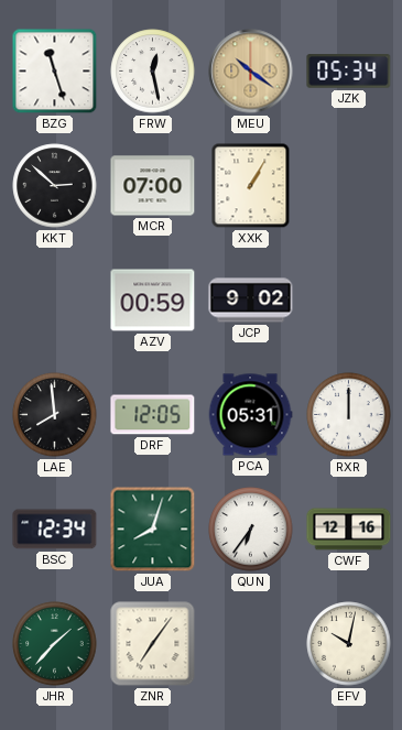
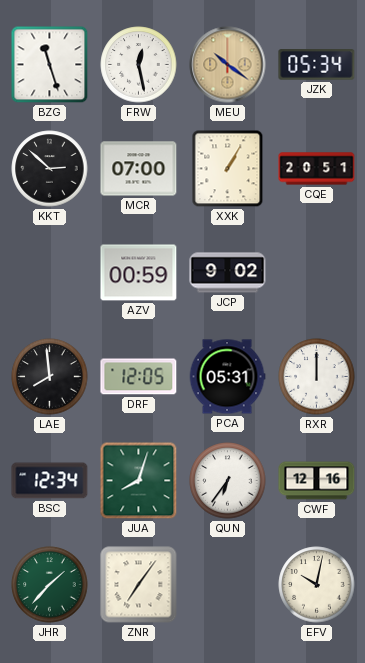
CQE: none -> 20:51
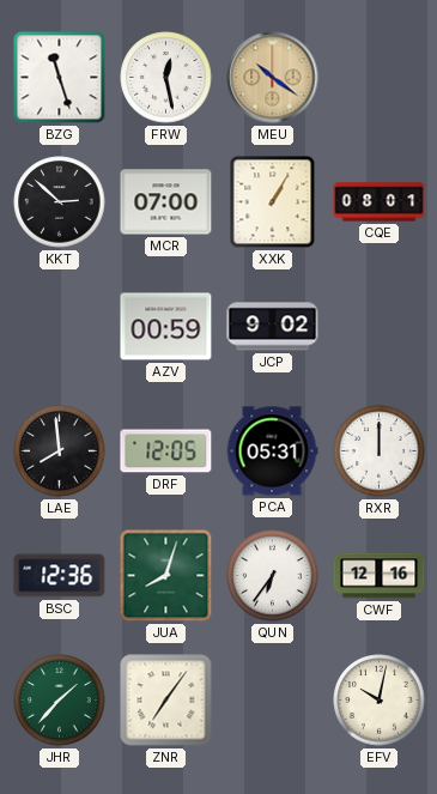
JZK: 05:34 -> none
CQE: 20:51 -> 08:01
BSC: 12:34 -> 12:36
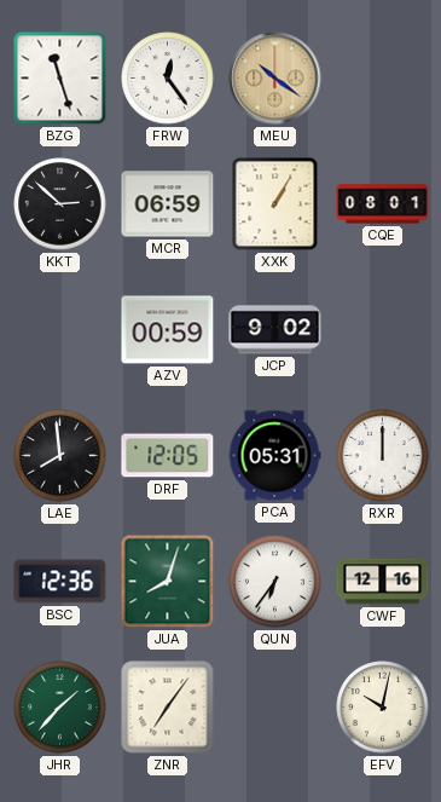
FRW: 12:28 -> 12:24
MCR: 07:00 -> 06:59
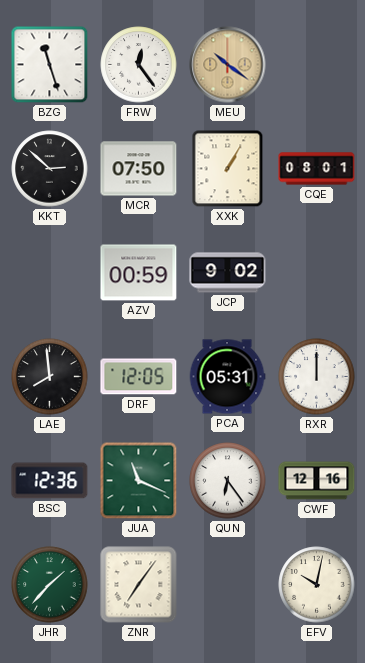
MCR: 06:59 -> 07:50
JUA: 8:03 -> 11:19
QUN: 6:36 -> 6:24
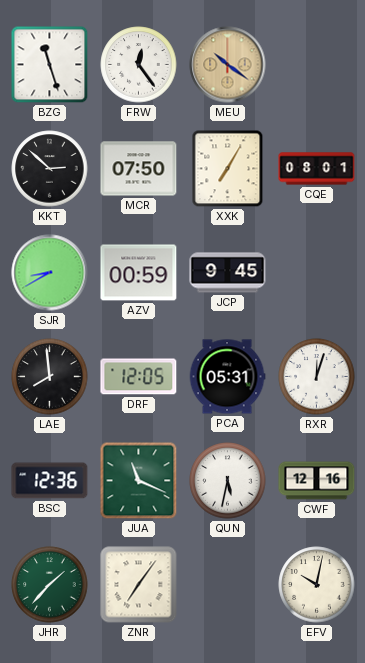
XXK: 1:05 -> 7:05
SJR: none -> 8:40
JCP: 9:02 -> 9:45
RXR: 12:00 -> 12:03
QUN: 6:24 -> 5:32
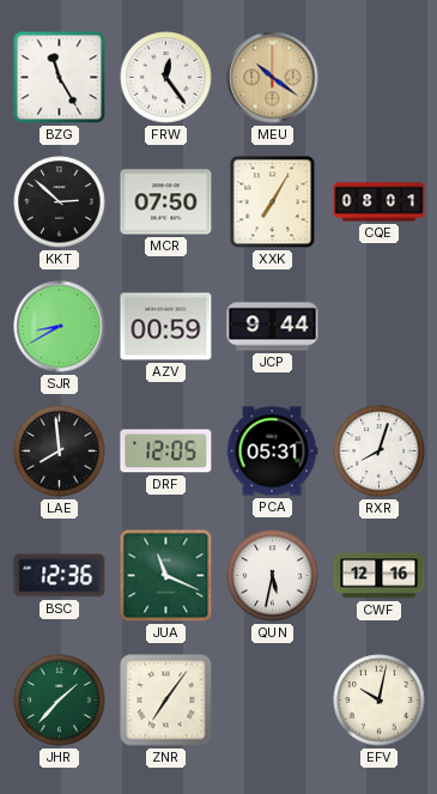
BZG: 11:27 -> 11:25
JCP: 9:45 -> 9:44
RXR: 12:03 -> 8:03
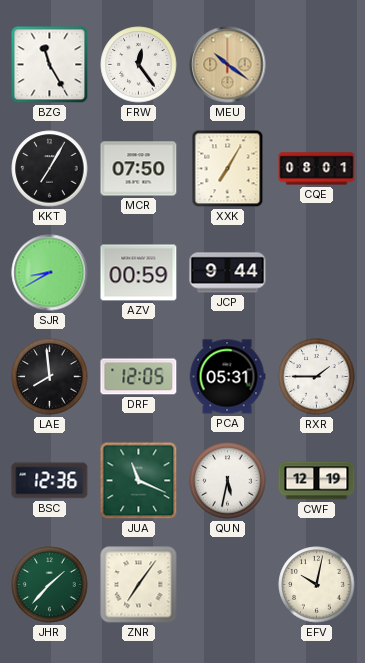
KKT: 2:52 -> 7:05
RXR: 8:03 -> 1:45
CWF: 12:16 -> 12:19
